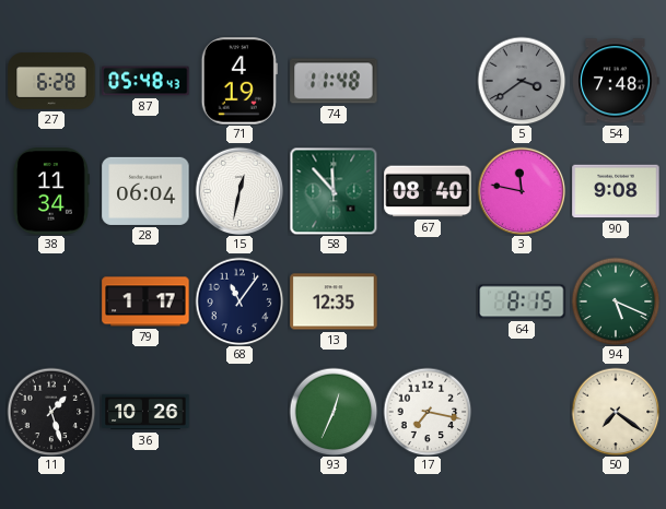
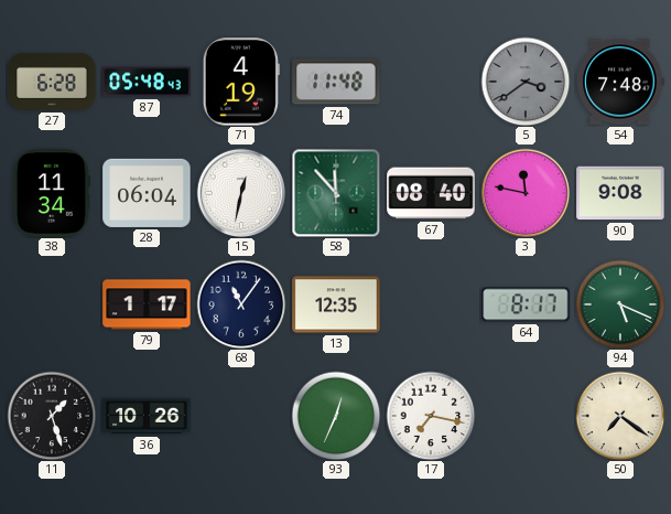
64: 8:15 -> 8:17
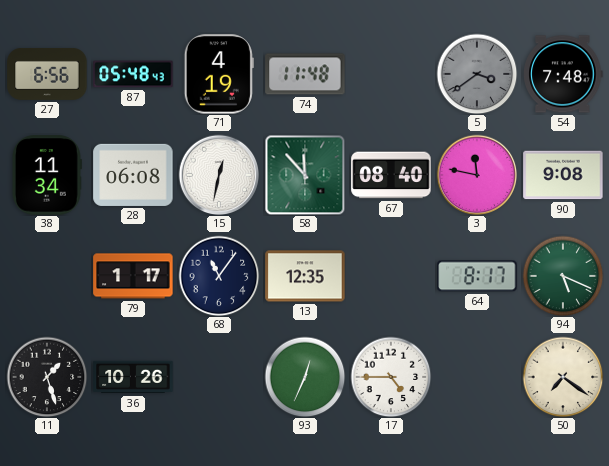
27: 6:28 -> 6:56
28: 06:04 -> 06:08
17: 7:17 -> 4:45
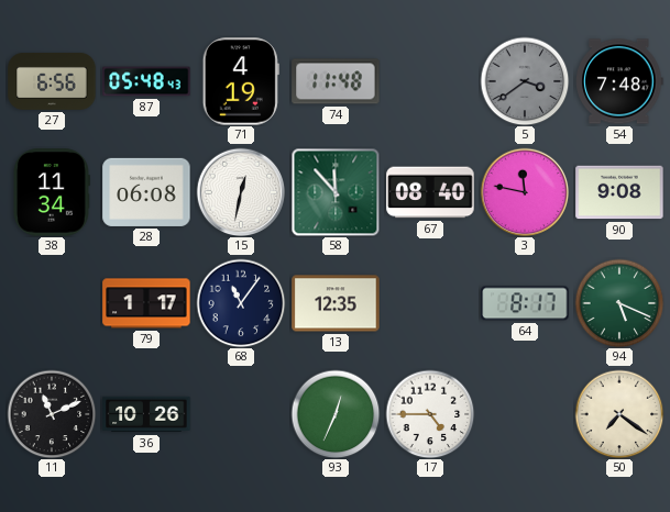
11: 1:27 -> 11:11
